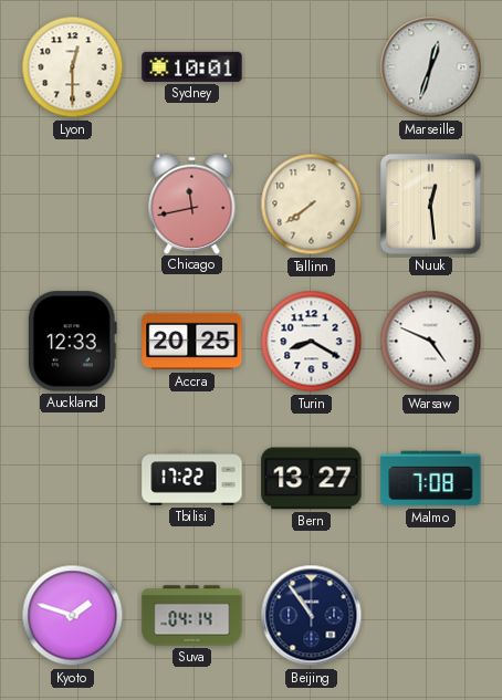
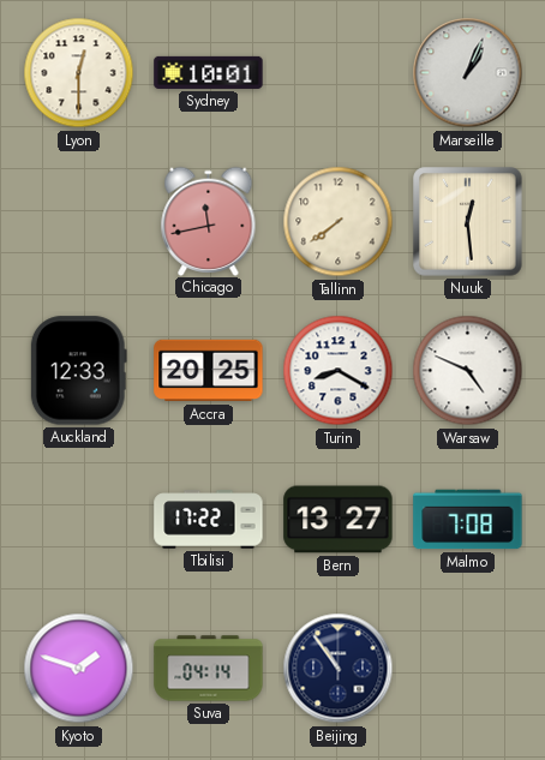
Marseille: 12:33 -> 1:04
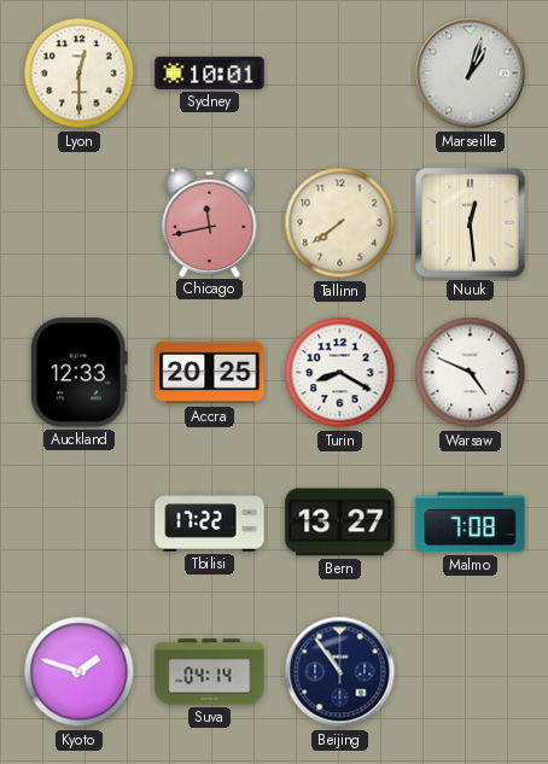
Marseille: 1:04 -> 1:03
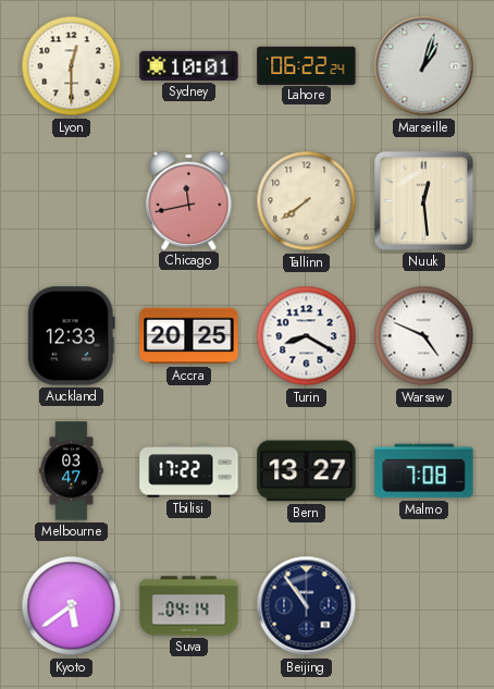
Lahore: none -> 06:22
Melbourne: none -> 03:47
Kyoto: 1:48 -> 5:39
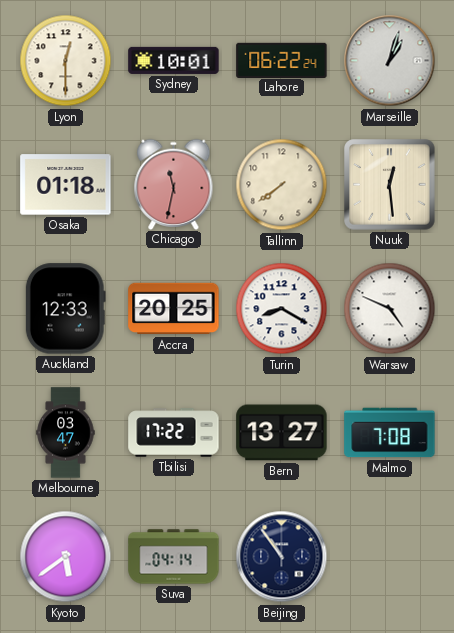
Osaka: none -> 01:18
Chicago: 11:43 -> 11:32
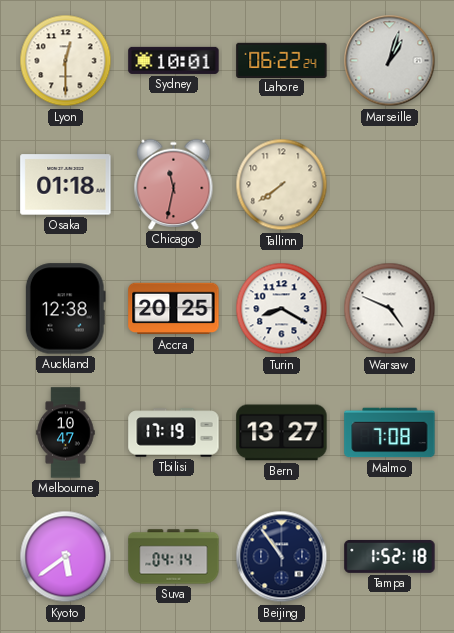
Nuuk: 12:29 -> none
Auckland: 12:33 -> 12:38
Melbourne: 03:47 -> 10:47
Tbilisi: 17:22 -> 17:19
Tampa: none -> 1:52
